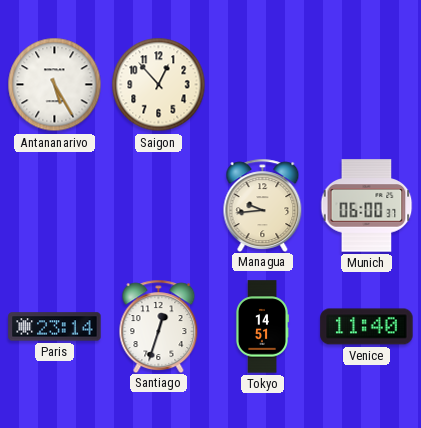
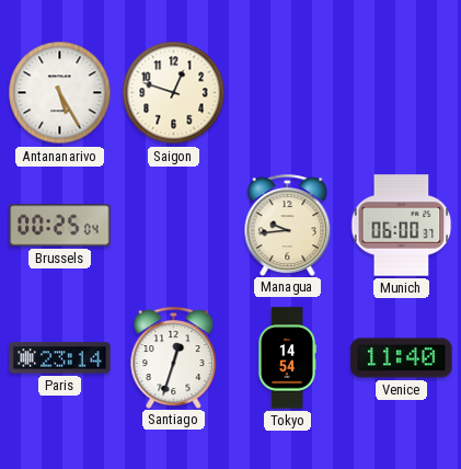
Saigon: 12:53 -> 12:48
Brussels: none -> 00:25
Tokyo: 14:51 -> 14:54
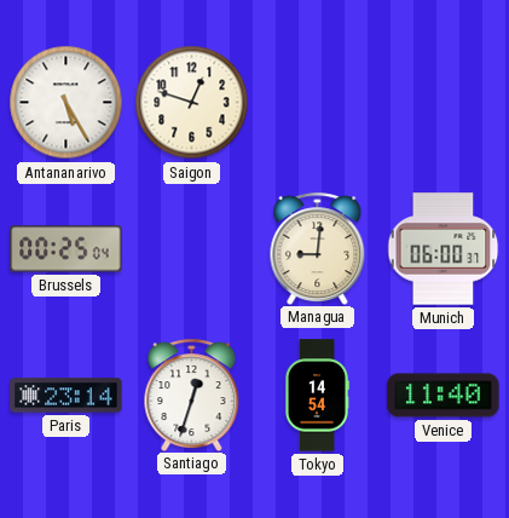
Managua: 9:44 -> 9:01
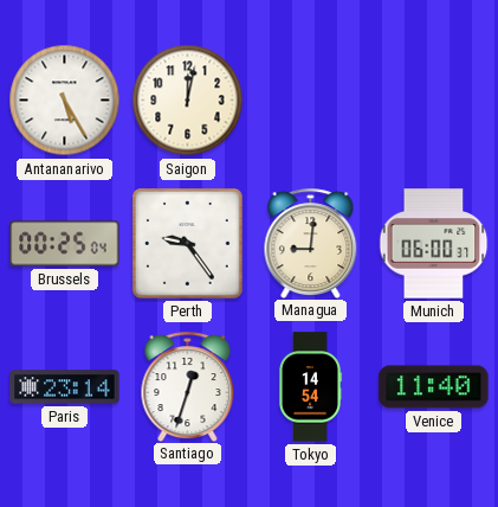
Saigon: 12:48 -> 12:02
Perth: none -> 9:24
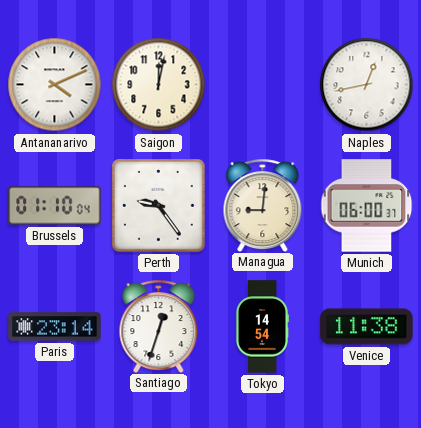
Antananarivo: 5:25 -> 4:11
Naples: none -> 12:43
Brussels: 00:25 -> 01:10
Venice: 11:40 -> 11:38
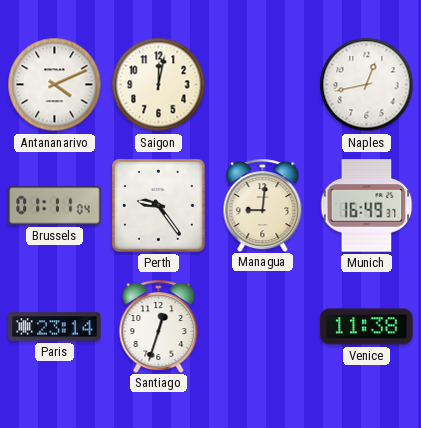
Brussels: 01:10 -> 01:11
Munich: 06:00 -> 16:49
Tokyo: 14:54 -> none
